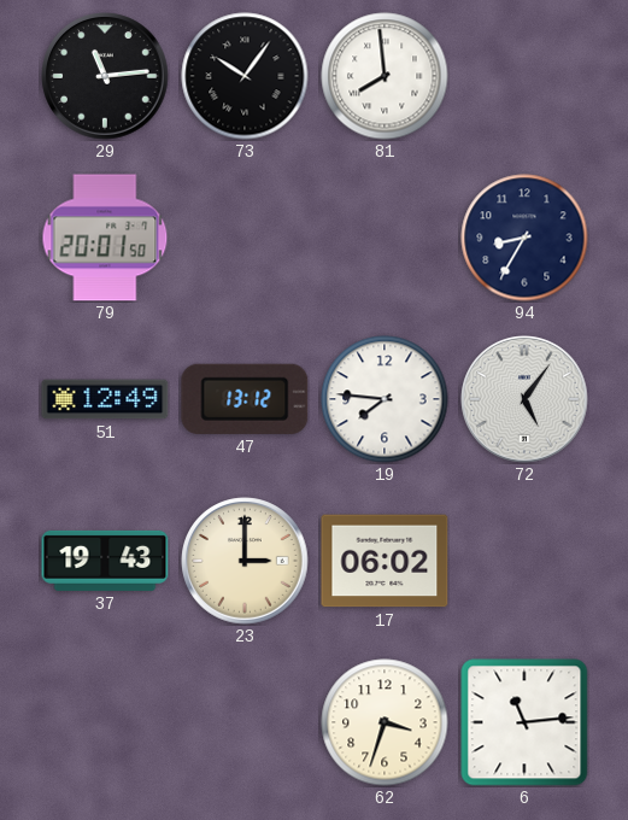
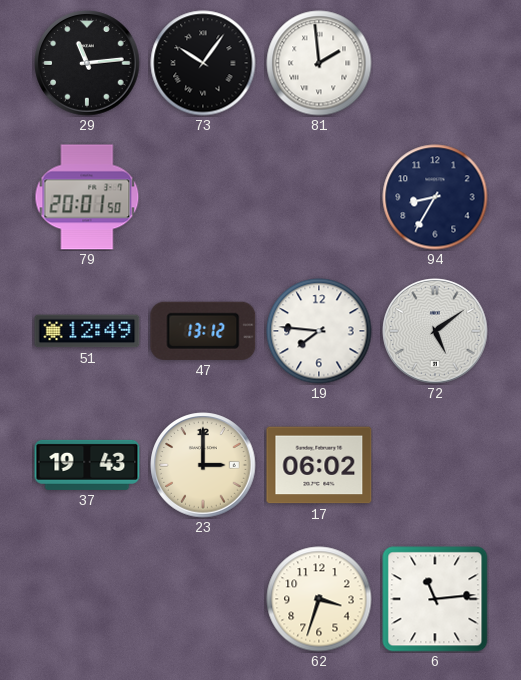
81: 7:59 -> 1:59
72: 5:06 -> 5:09
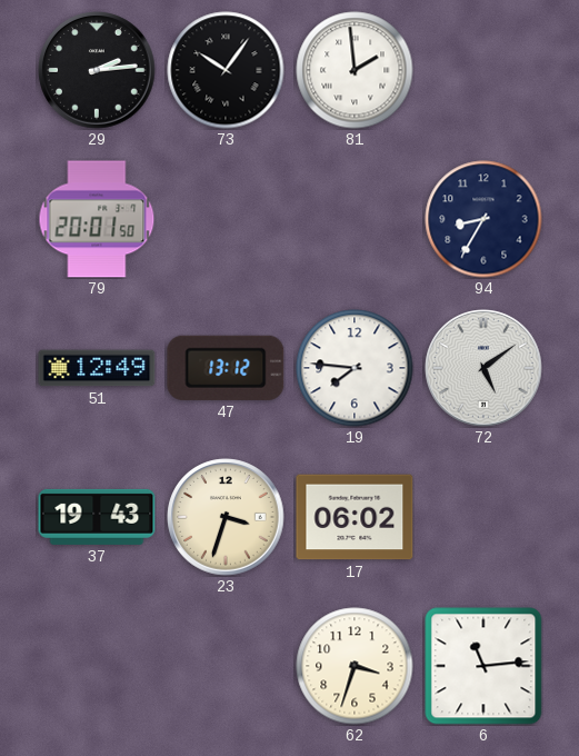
29: 11:14 -> 2:14
23: 3:00 -> 3:33
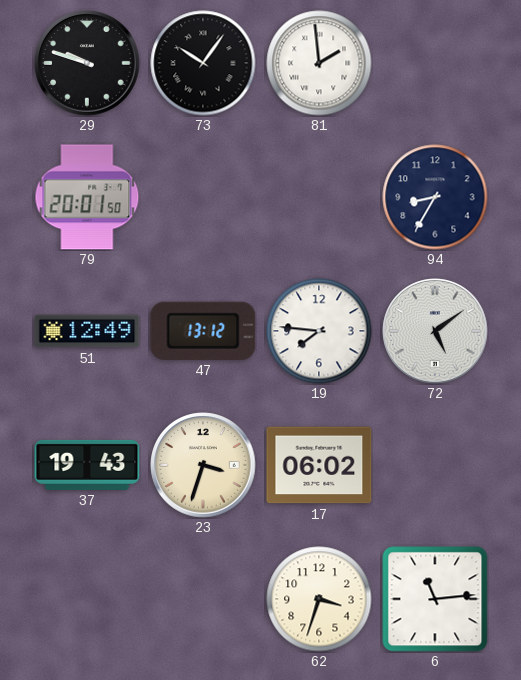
29: 2:14 -> 9:48
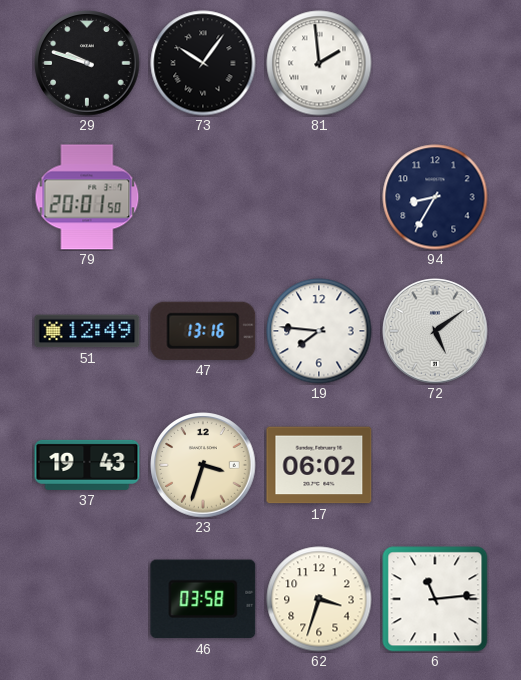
47: 13:12 -> 13:16
46: none -> 03:58
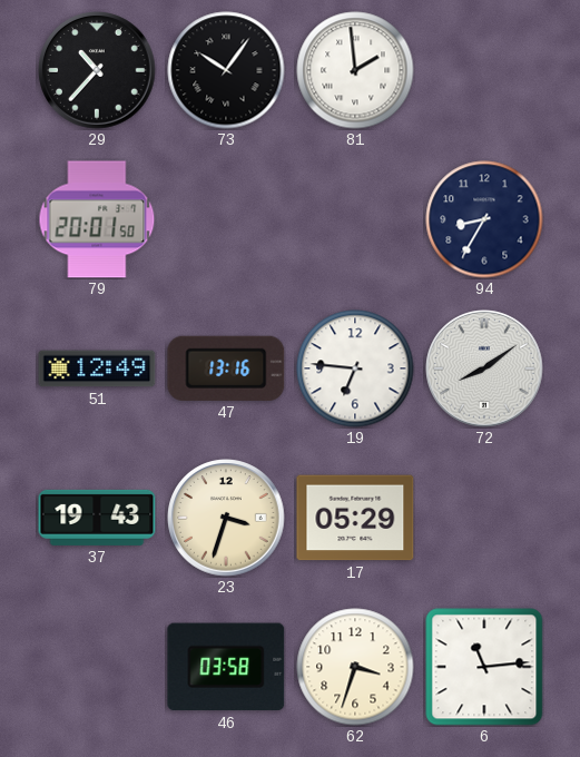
29: 9:48 -> 10:37
19: 7:46 -> 6:46
72: 5:09 -> 8:09
17: 06:02 -> 05:29
